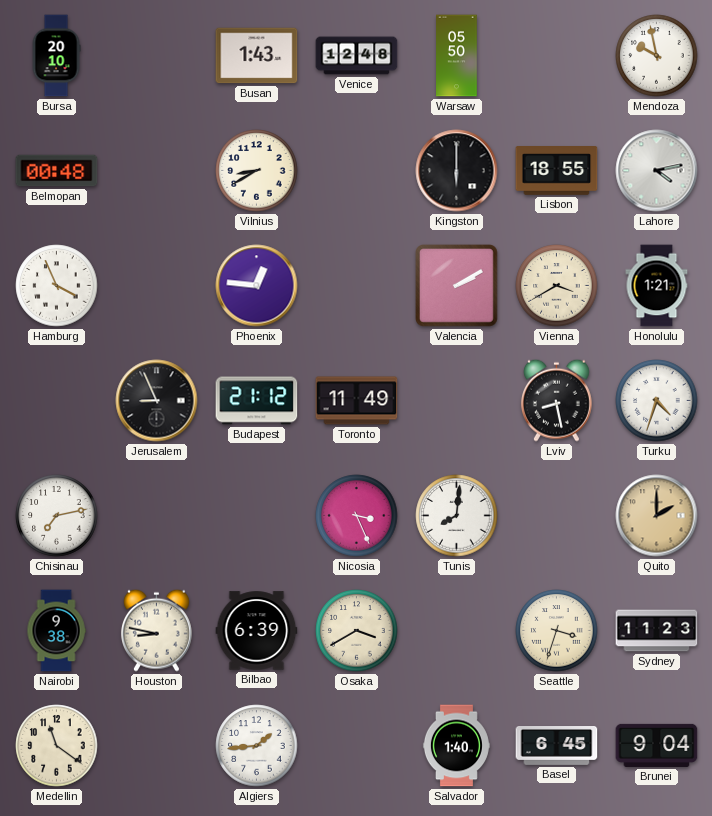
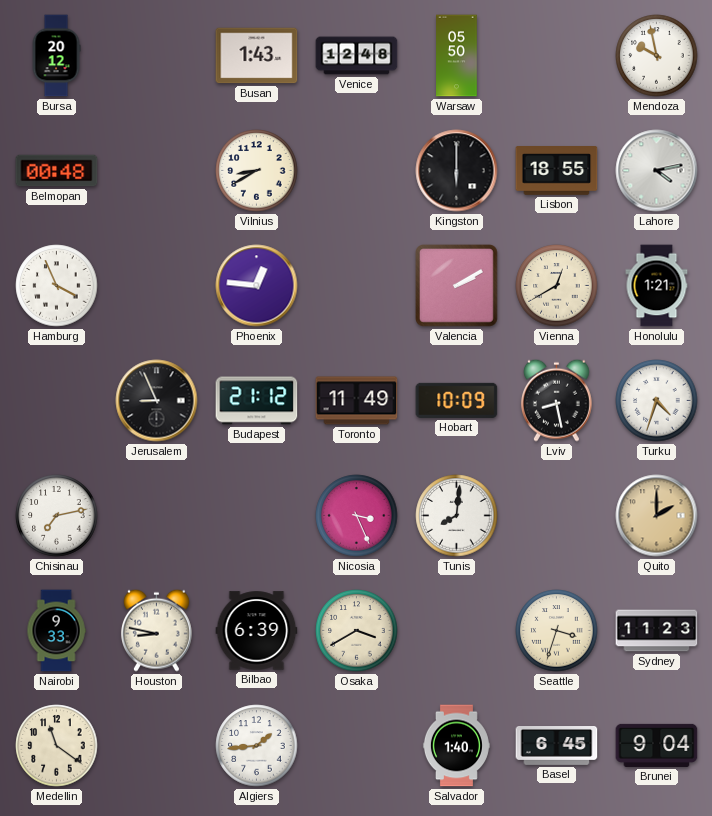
Bursa: 20:10 -> 20:12
Vienna: 3:40 -> 12:40
Hobart: none -> 10:09
Nairobi: 9:38 -> 9:33
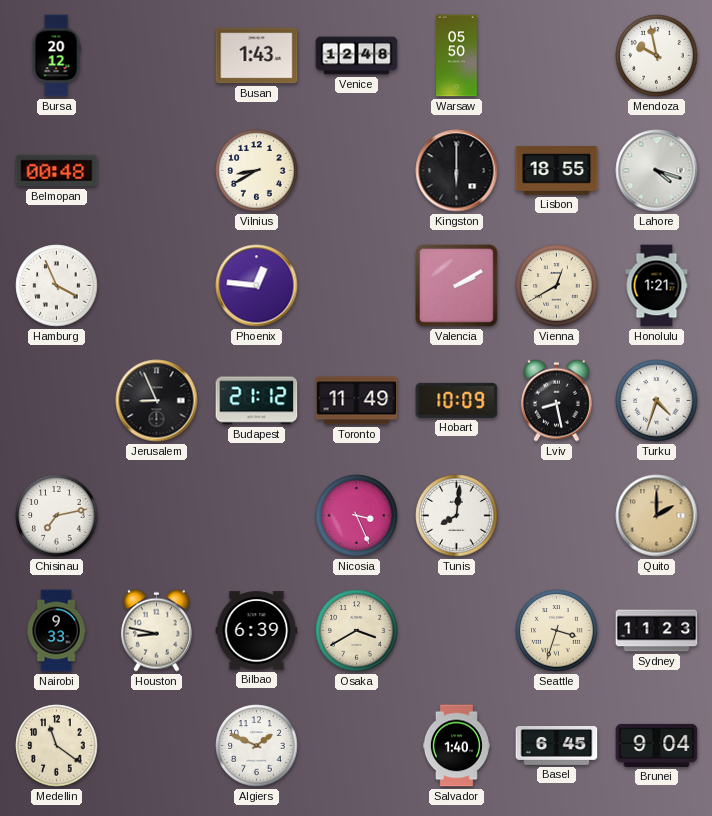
Lahore: 4:13 -> 4:18
Algiers: 1:44 -> 1:49
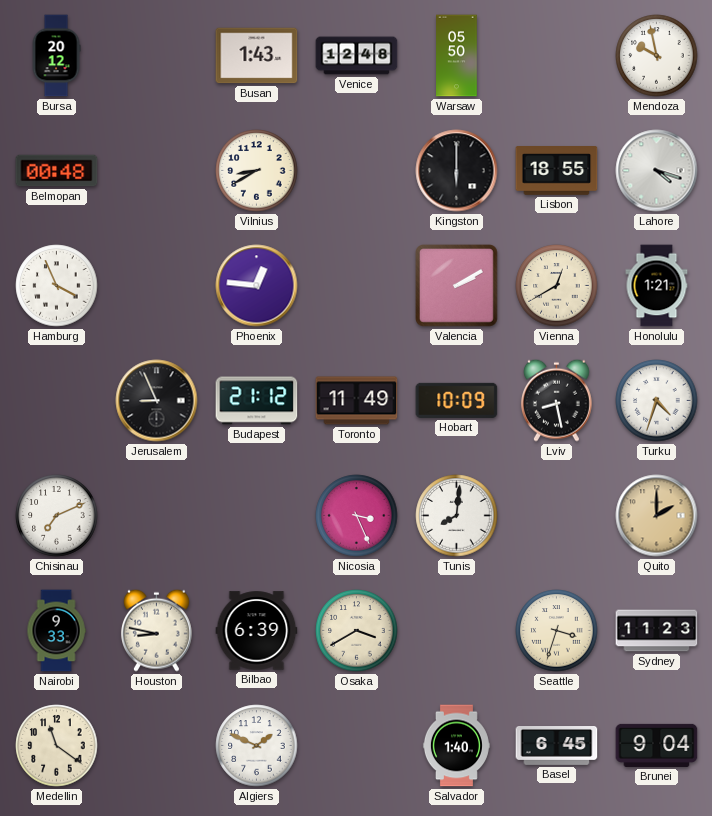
Chisinau: 7:13 -> 7:11
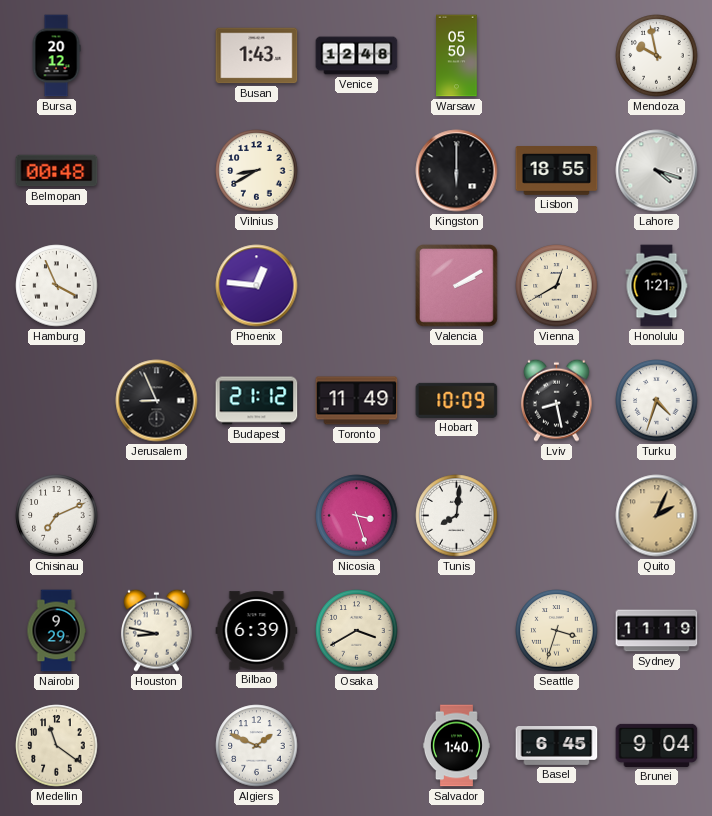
Nicosia: 3:26 -> 3:27
Quito: 2:00 -> 2:04
Nairobi: 9:33 -> 9:29
Sydney: 11:23 -> 11:19
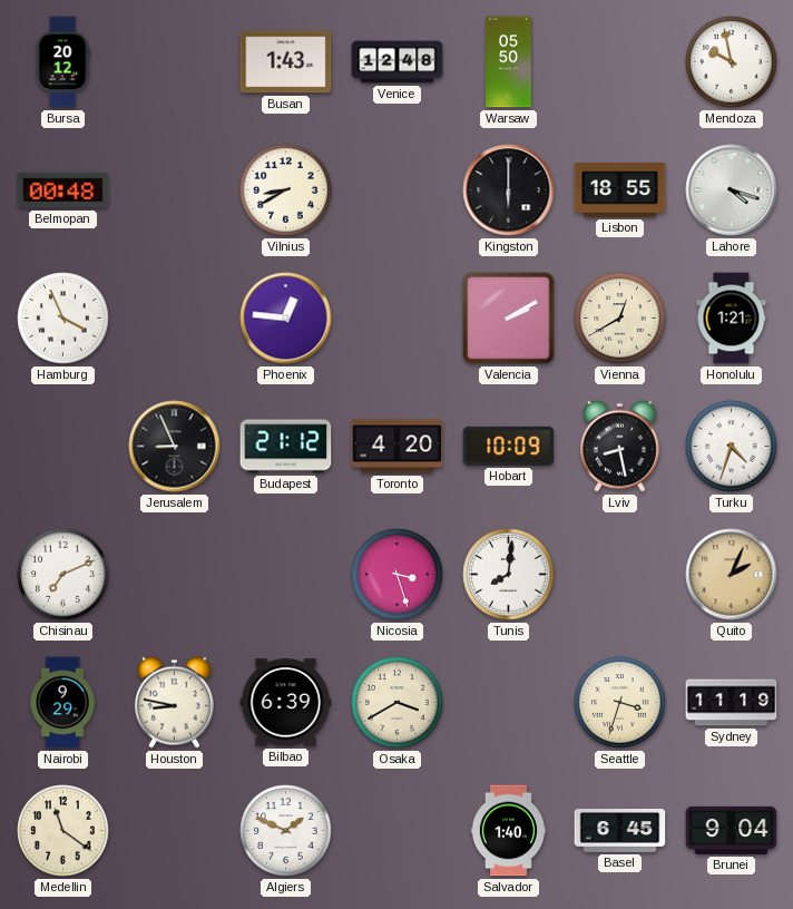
Toronto: 11:49 -> 4:20
